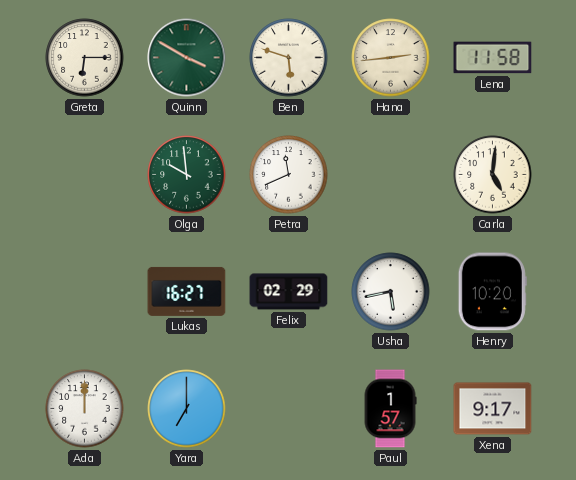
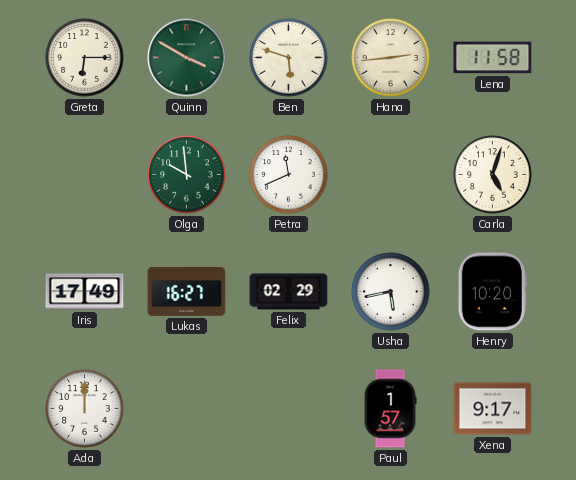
Carla: 5:01 -> 5:03
Iris: none -> 17:49
Yara: 7:00 -> none
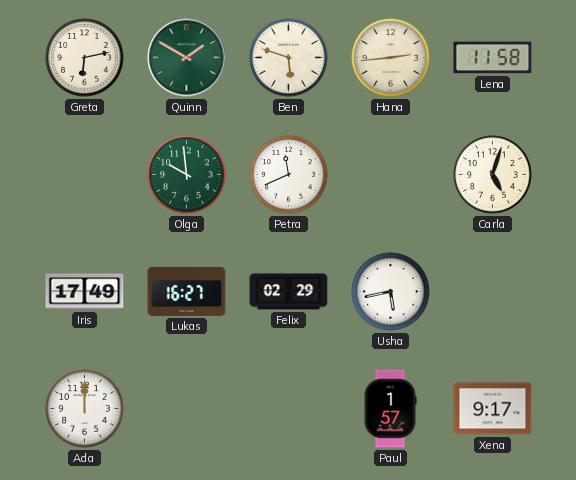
Greta: 6:15 -> 6:13
Quinn: 3:50 -> 1:50
Henry: 10:20 -> none
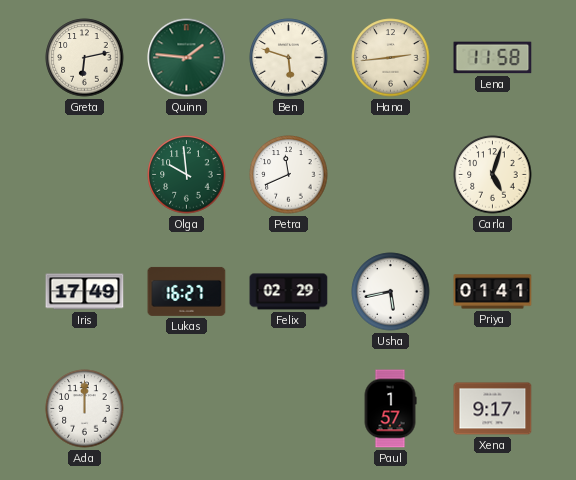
Quinn: 1:50 -> 1:46
Priya: none -> 01:41
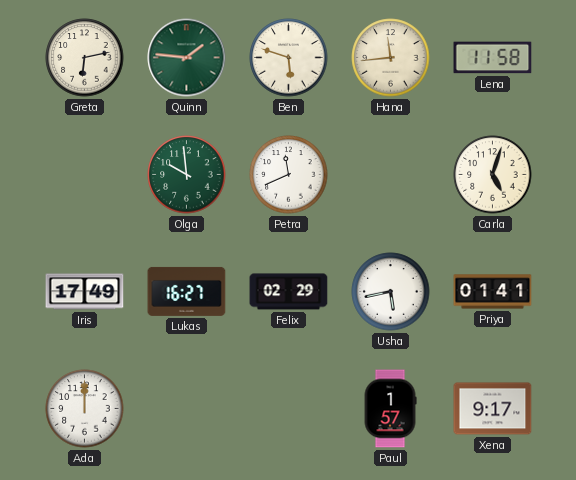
Hana: 2:44 -> 11:44
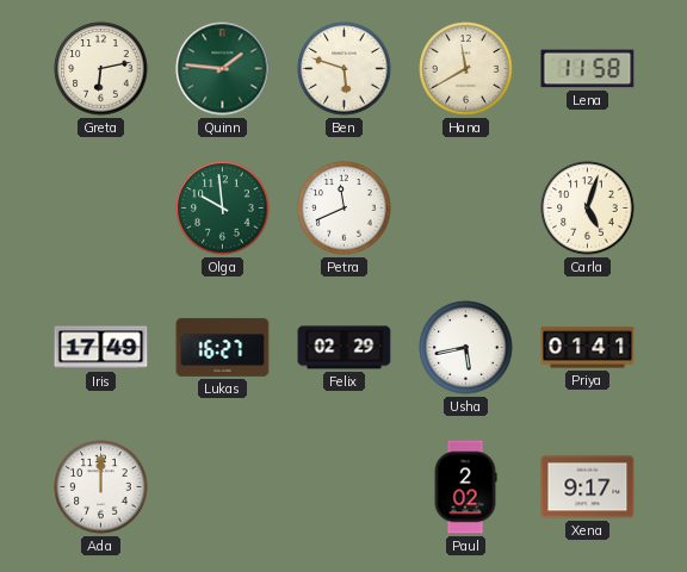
Hana: 11:44 -> 11:40
Paul: 1:57 -> 2:02
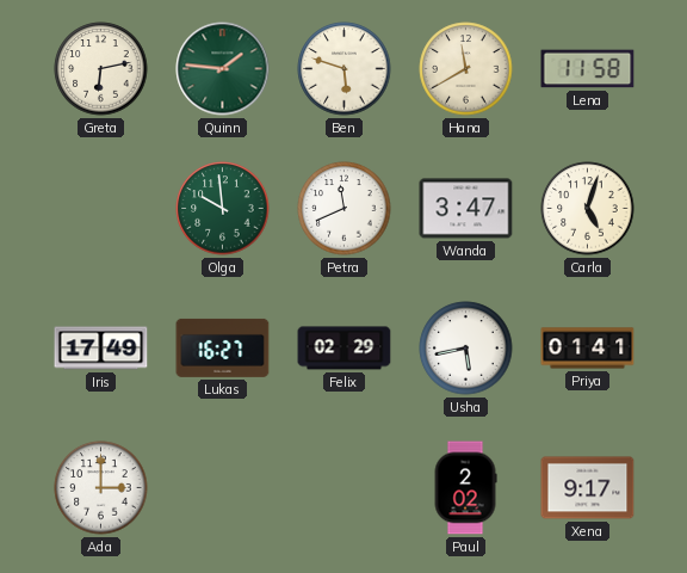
Wanda: none -> 3:47
Ada: 12:00 -> 3:00
